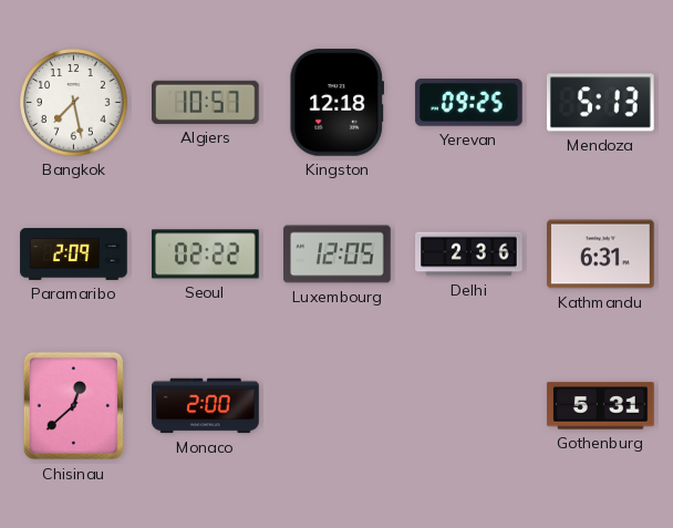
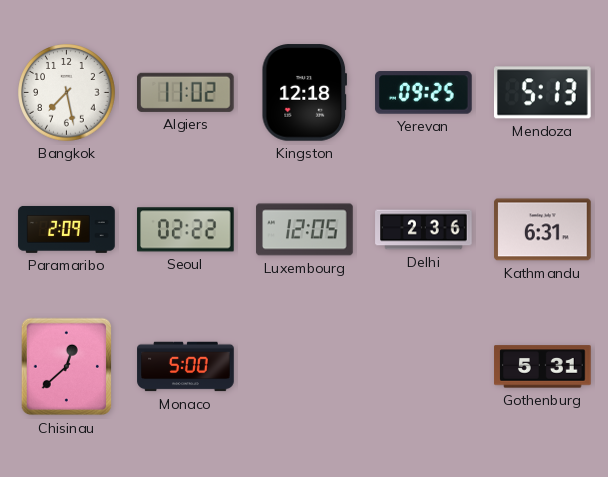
Algiers: 10:57 -> 11:02
Monaco: 2:00 -> 5:00
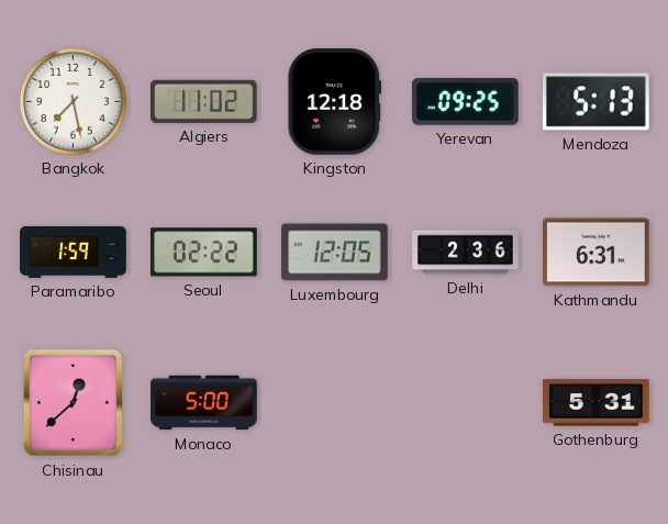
Paramaribo: 2:09 -> 1:59
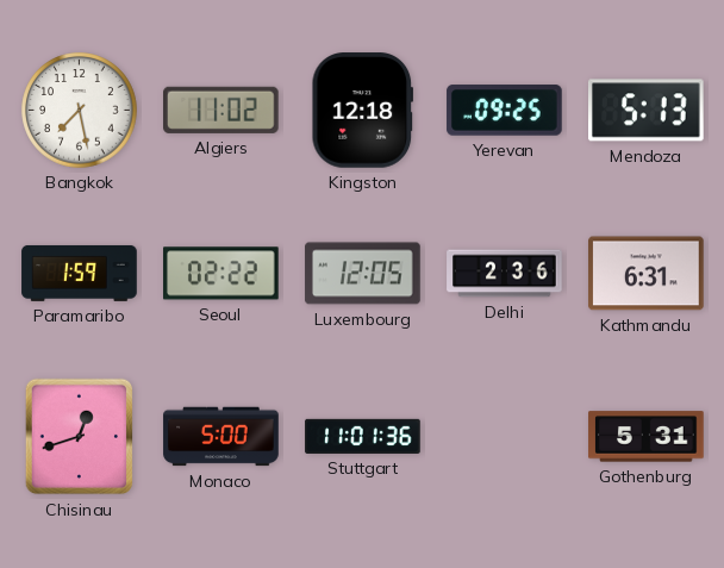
Chisinau: 12:38 -> 12:42
Stuttgart: none -> 11:01
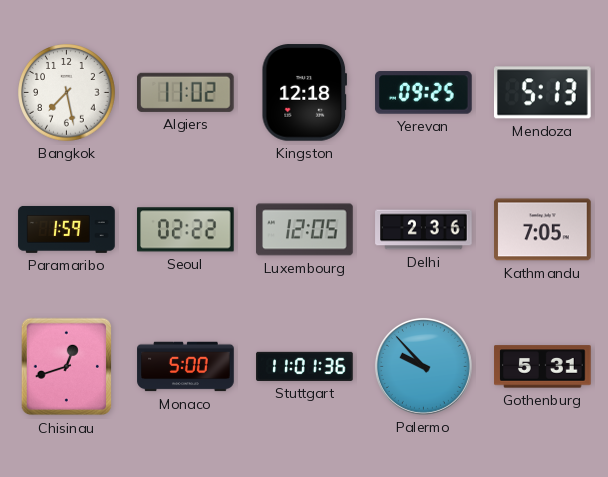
Kathmandu: 6:31 -> 7:05
Palermo: none -> 9:53
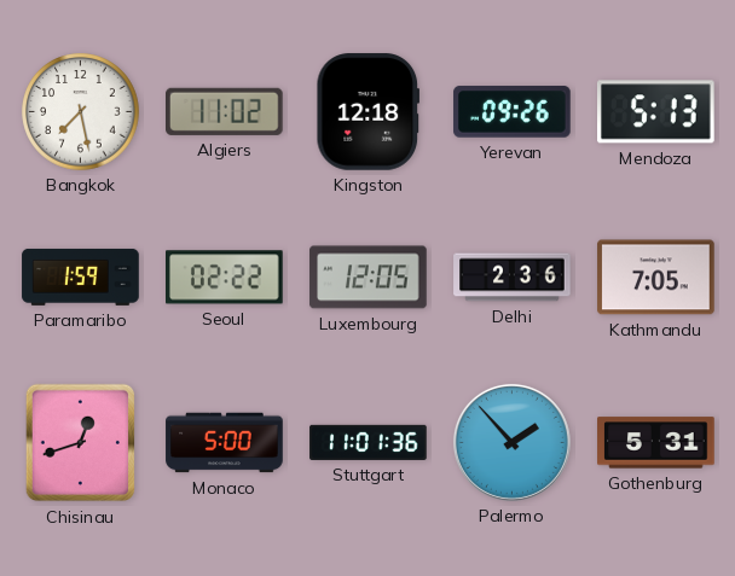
Yerevan: 09:25 -> 09:26
Palermo: 9:53 -> 1:53
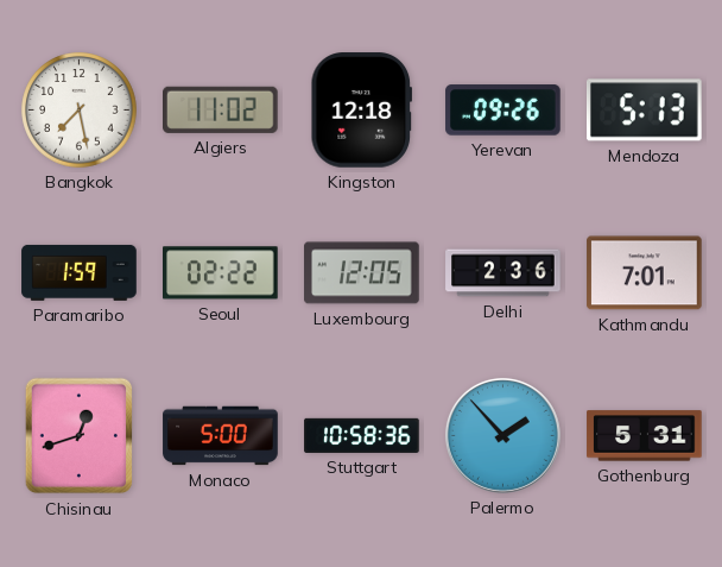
Kathmandu: 7:05 -> 7:01
Stuttgart: 11:01 -> 10:58
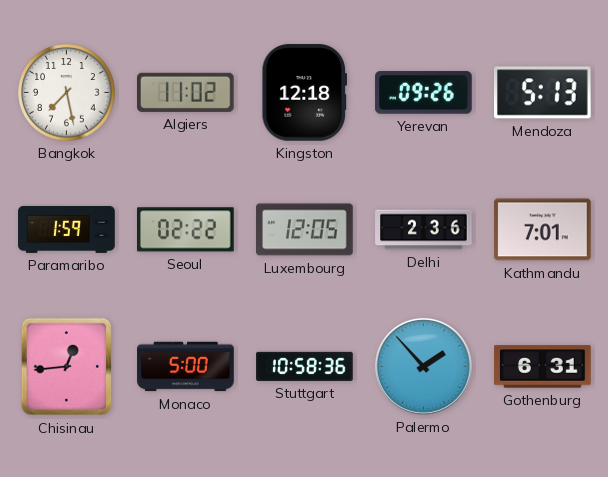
Chisinau: 12:42 -> 12:44
Gothenburg: 5:31 -> 6:31
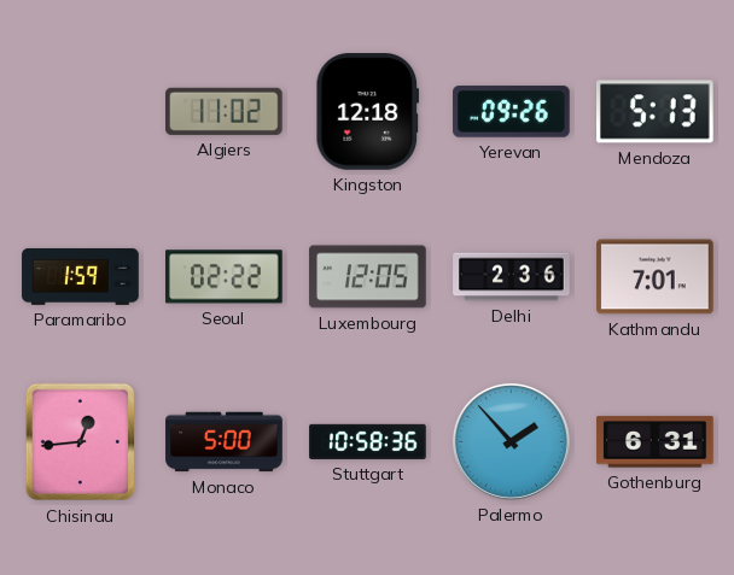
Bangkok: 7:28 -> none
